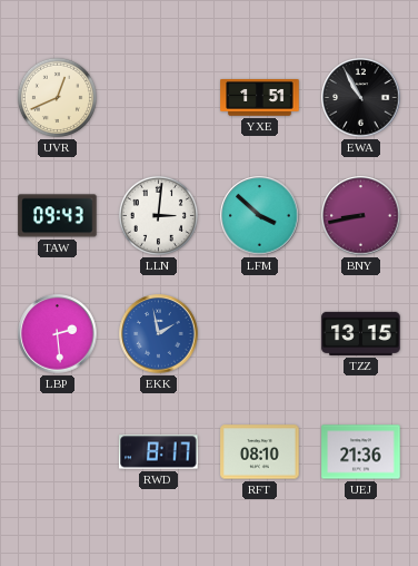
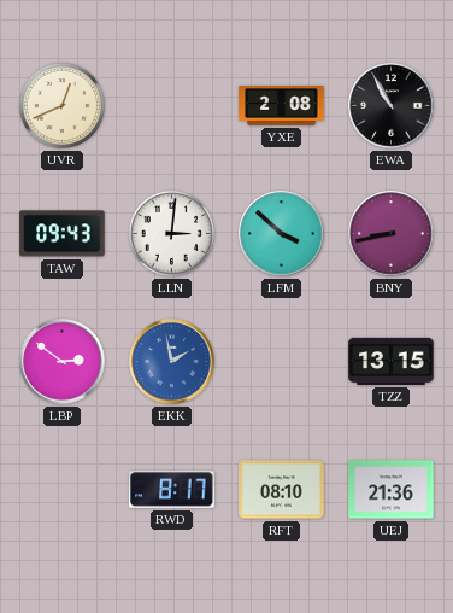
YXE: 1:51 -> 2:08
LBP: 2:29 -> 2:51
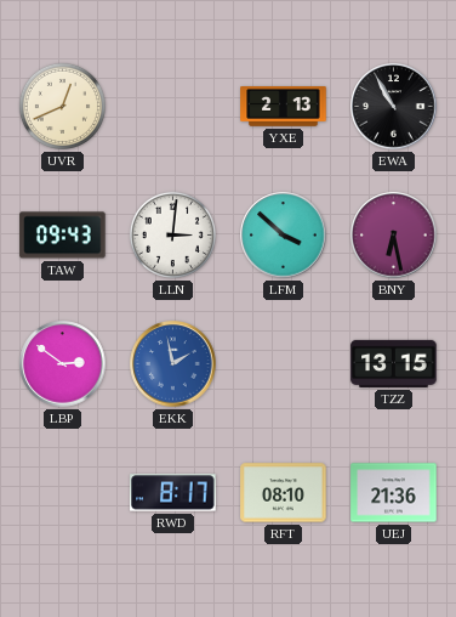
YXE: 2:08 -> 2:13
BNY: 8:43 -> 6:28
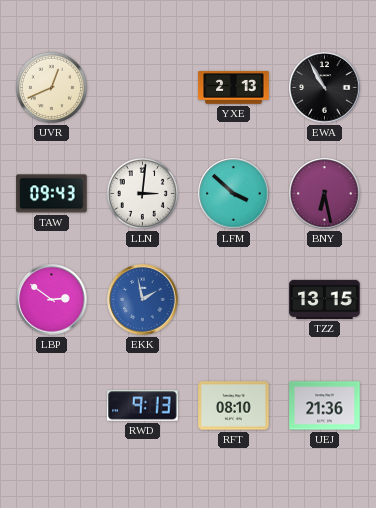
RWD: 8:17 -> 9:13
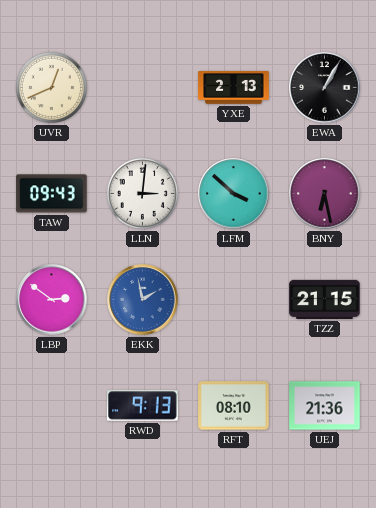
EWA: 10:55 -> 1:05
TZZ: 13:15 -> 21:15
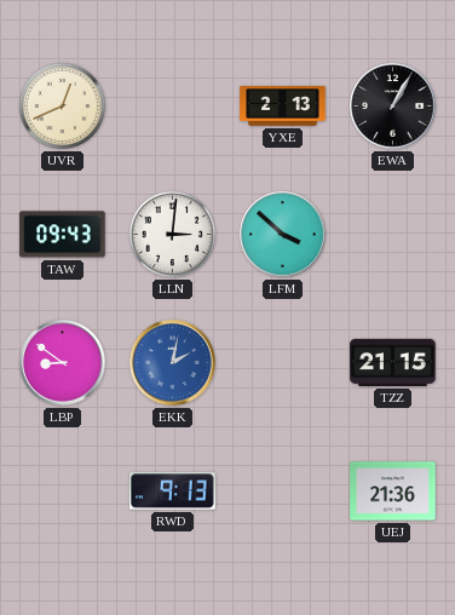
BNY: 6:28 -> none
LBP: 2:51 -> 8:51
EKK: 1:58 -> 2:02
RFT: 08:10 -> none
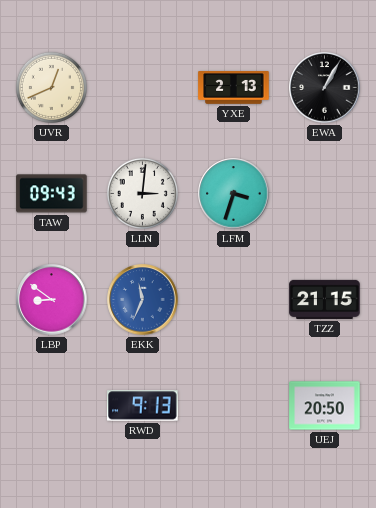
LFM: 3:52 -> 3:33
EKK: 2:02 -> 11:34
UEJ: 21:36 -> 20:50
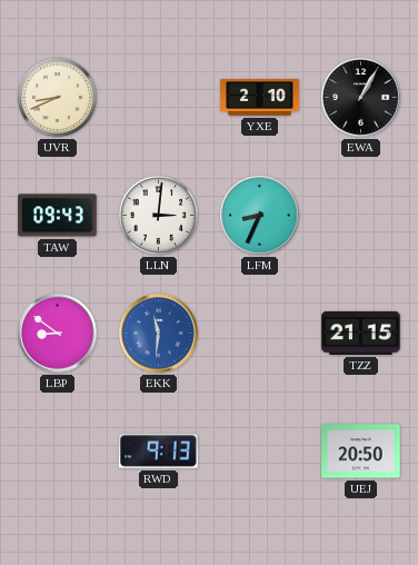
UVR: 12:41 -> 8:41
YXE: 2:13 -> 2:10
LFM: 3:33 -> 8:34
EKK: 11:34 -> 11:31
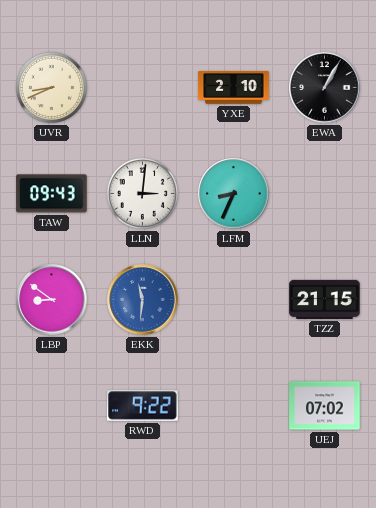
RWD: 9:13 -> 9:22
UEJ: 20:50 -> 07:02
